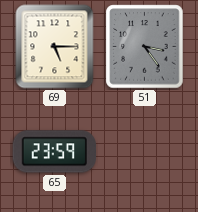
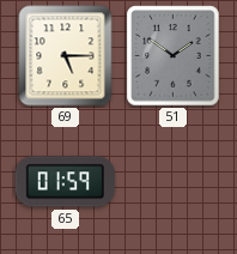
51: 3:24 -> 1:51
65: 23:59 -> 01:59
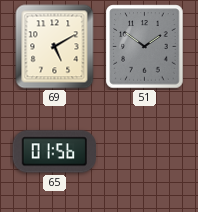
69: 5:15 -> 5:10
65: 01:59 -> 01:56
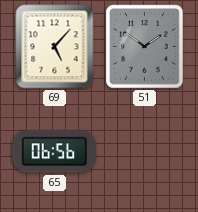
69: 5:10 -> 5:07
65: 01:56 -> 06:56
